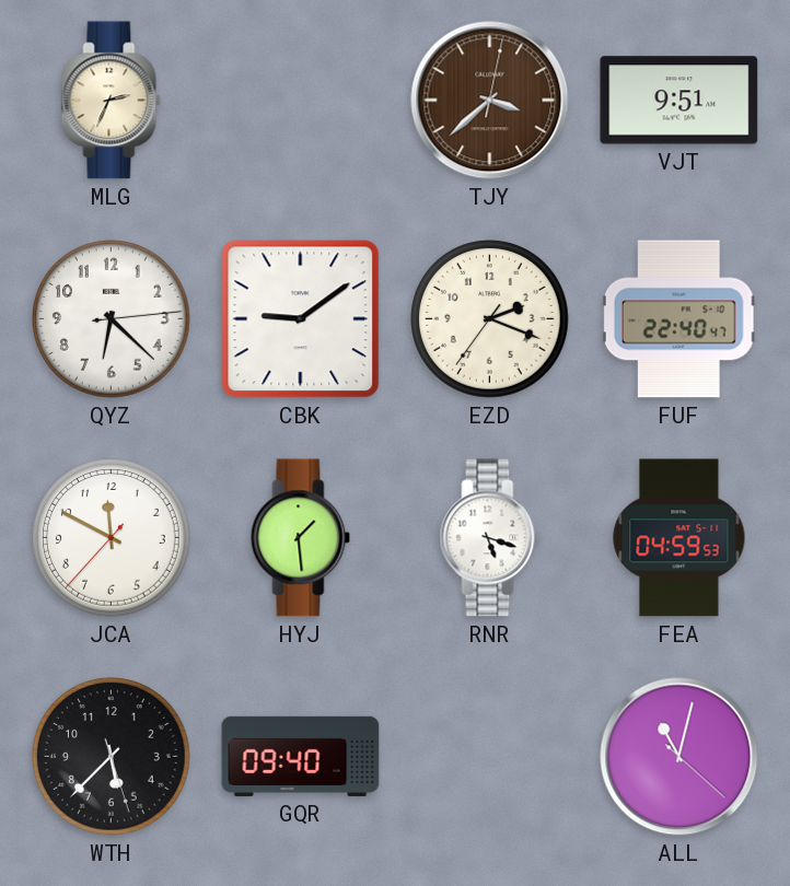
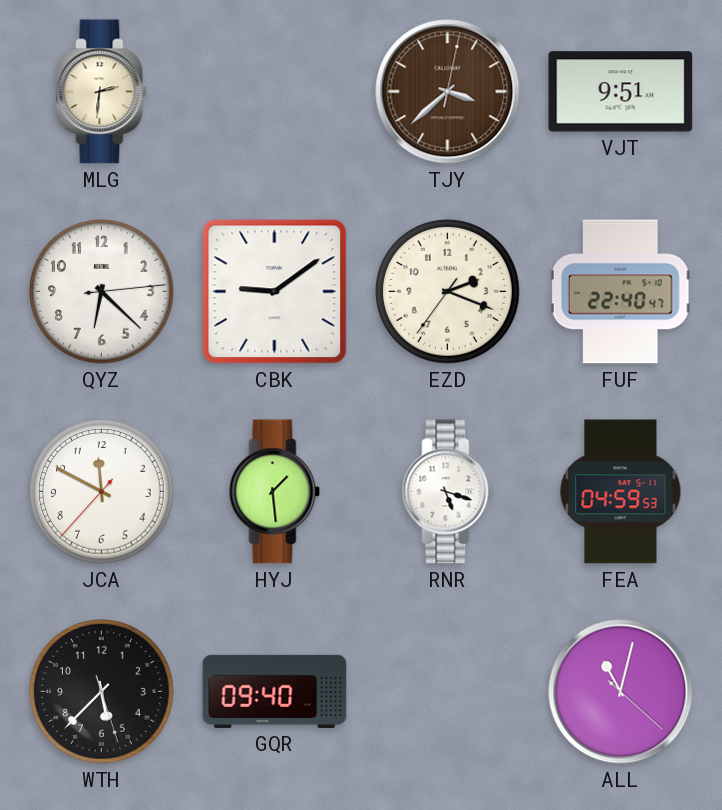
MLG: 2:34 -> 2:31
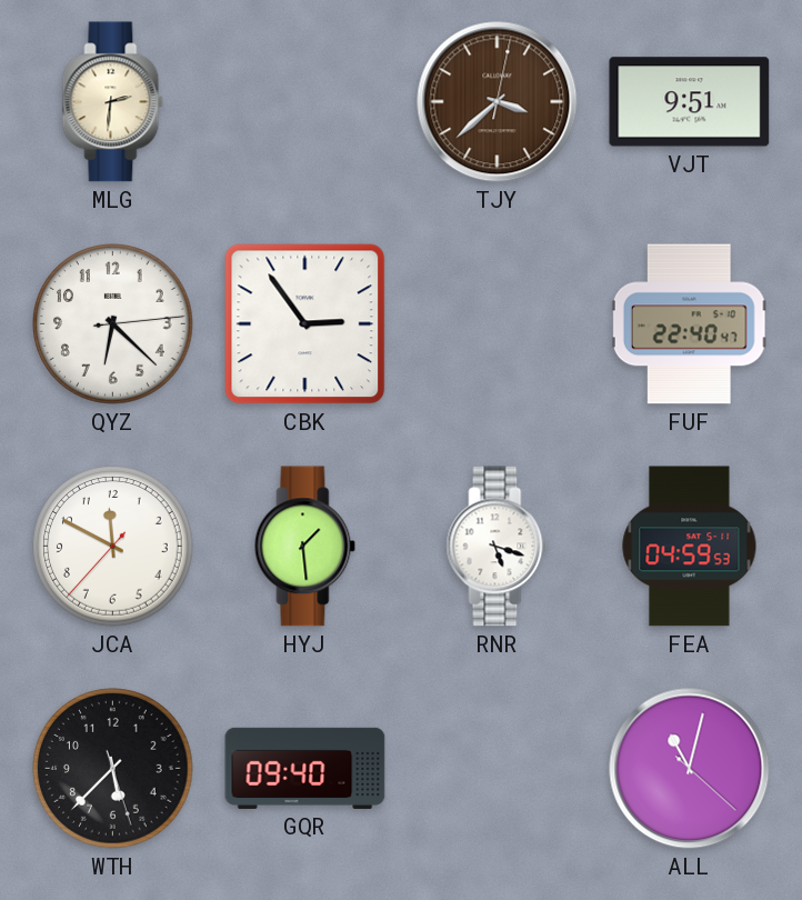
CBK: 9:09 -> 2:54
EZD: 2:18 -> none
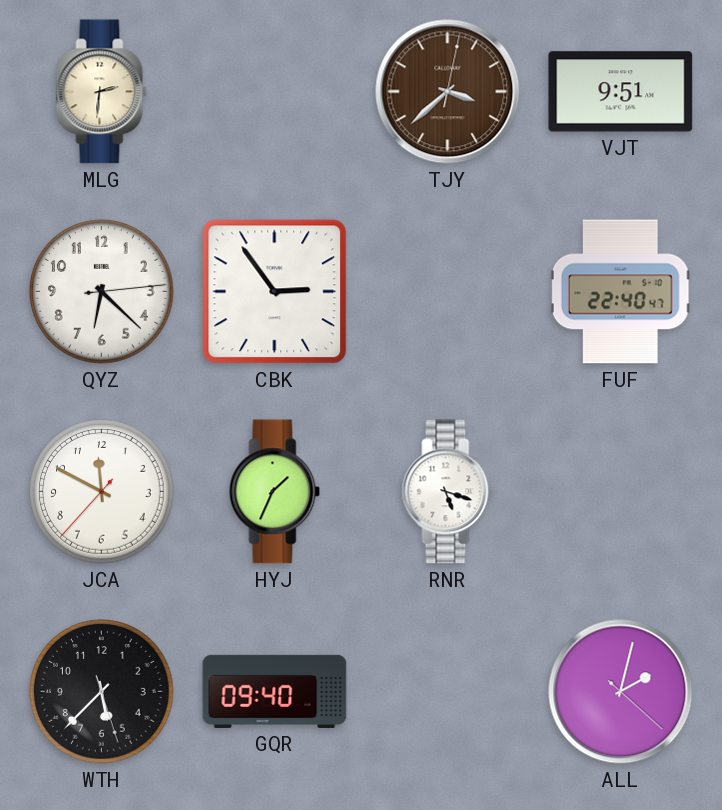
HYJ: 1:29 -> 1:34
FEA: 04:59 -> none
ALL: 11:02 -> 2:02
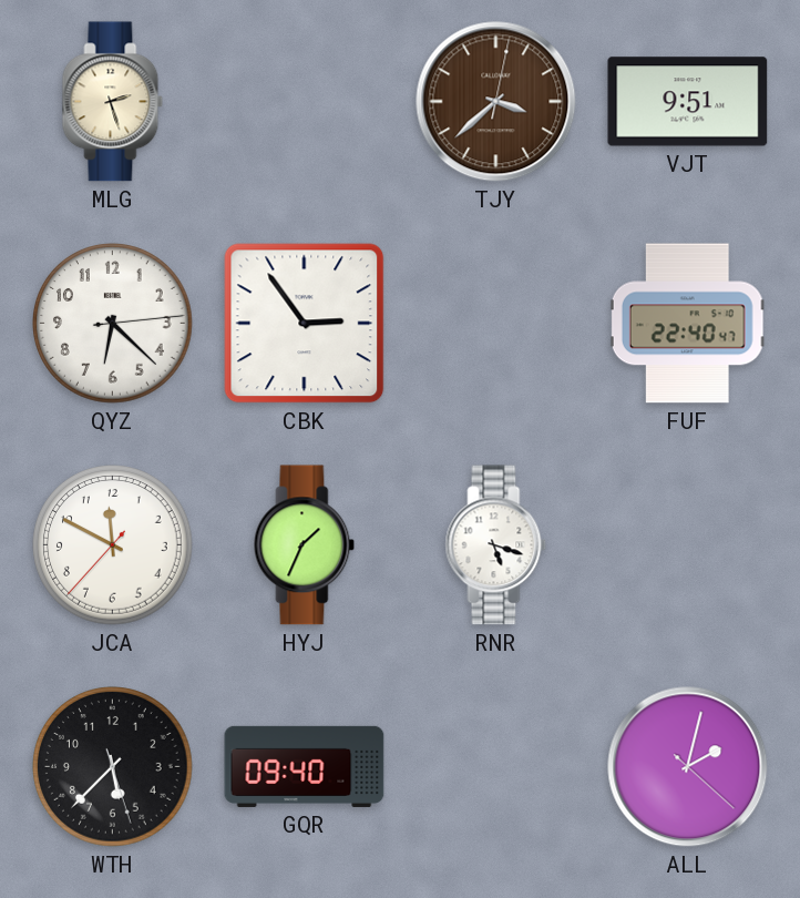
MLG: 2:31 -> 2:27
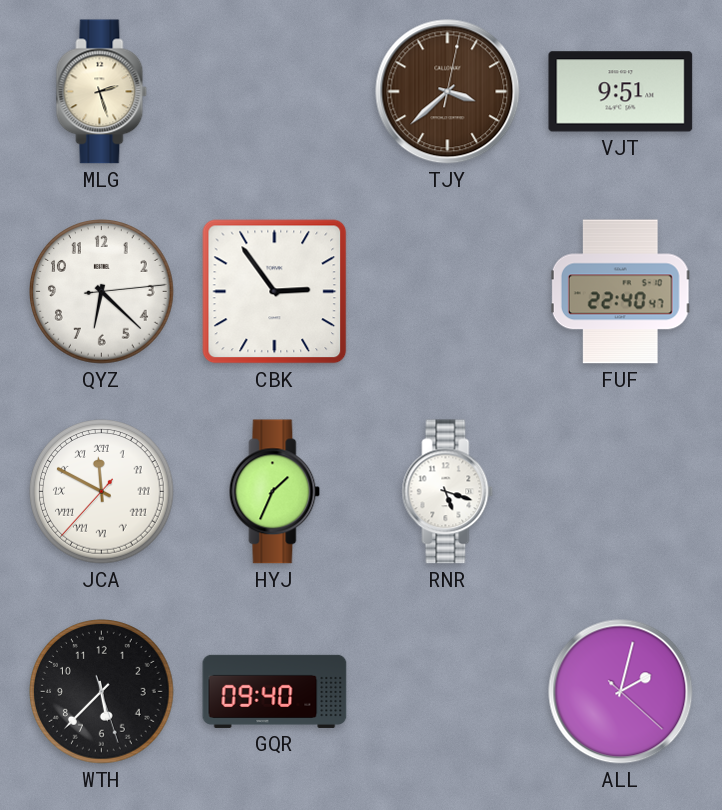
JCA numerals: Arabic -> Roman
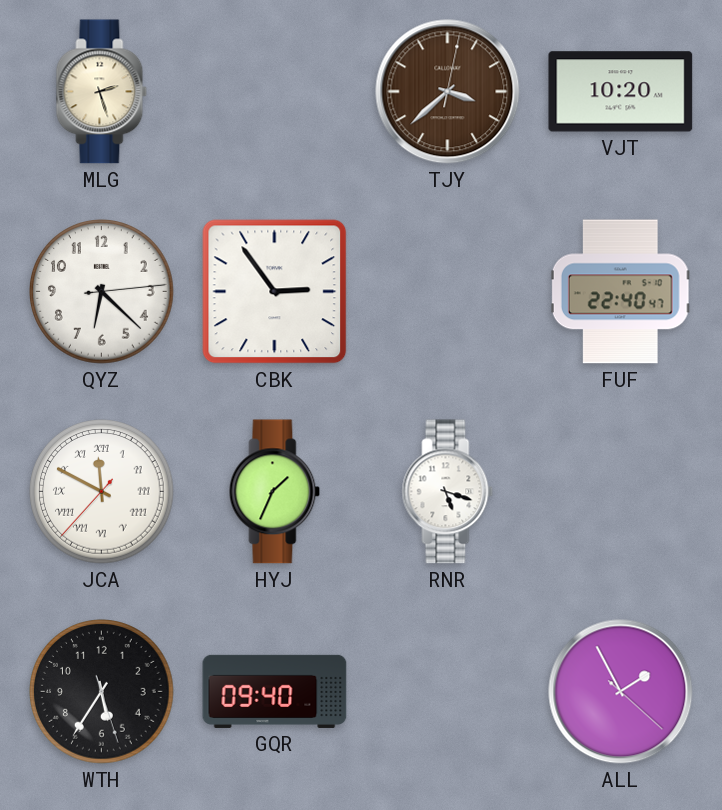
VJT: 9:51 -> 10:20
WTH: 5:37 -> 5:35
ALL: 2:02 -> 1:55
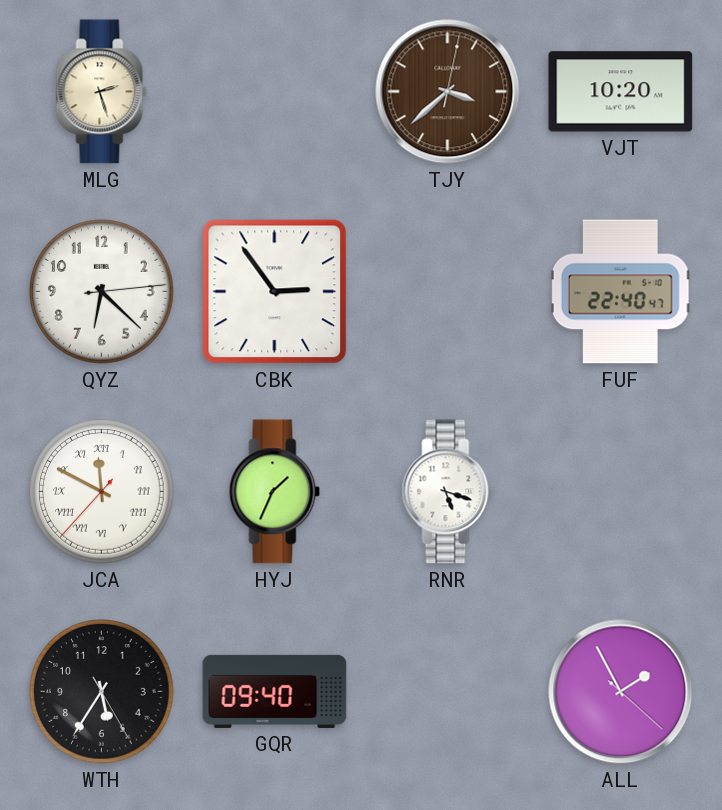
WTH: 5:35:27 -> 5:35:25
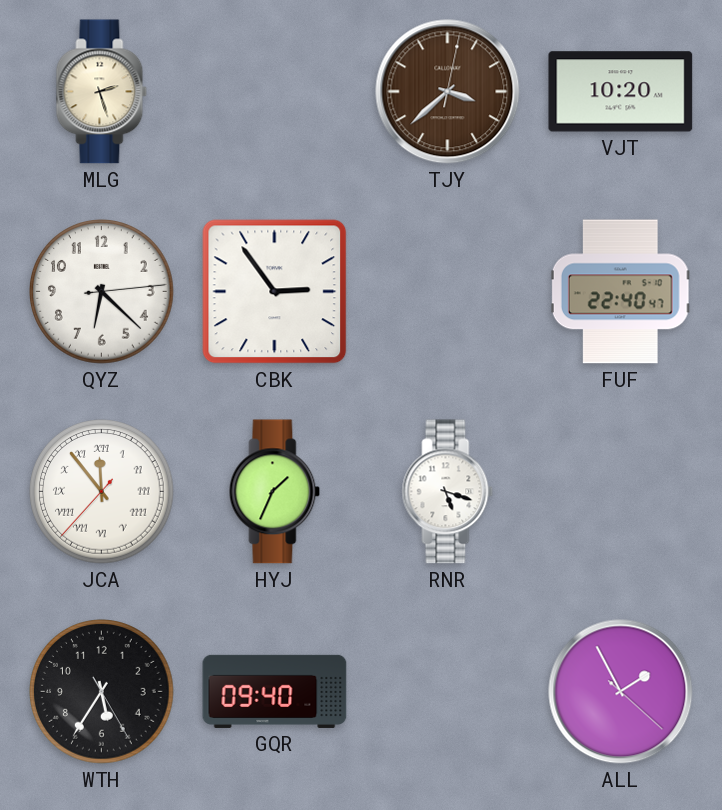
JCA: 11:49 -> 11:53
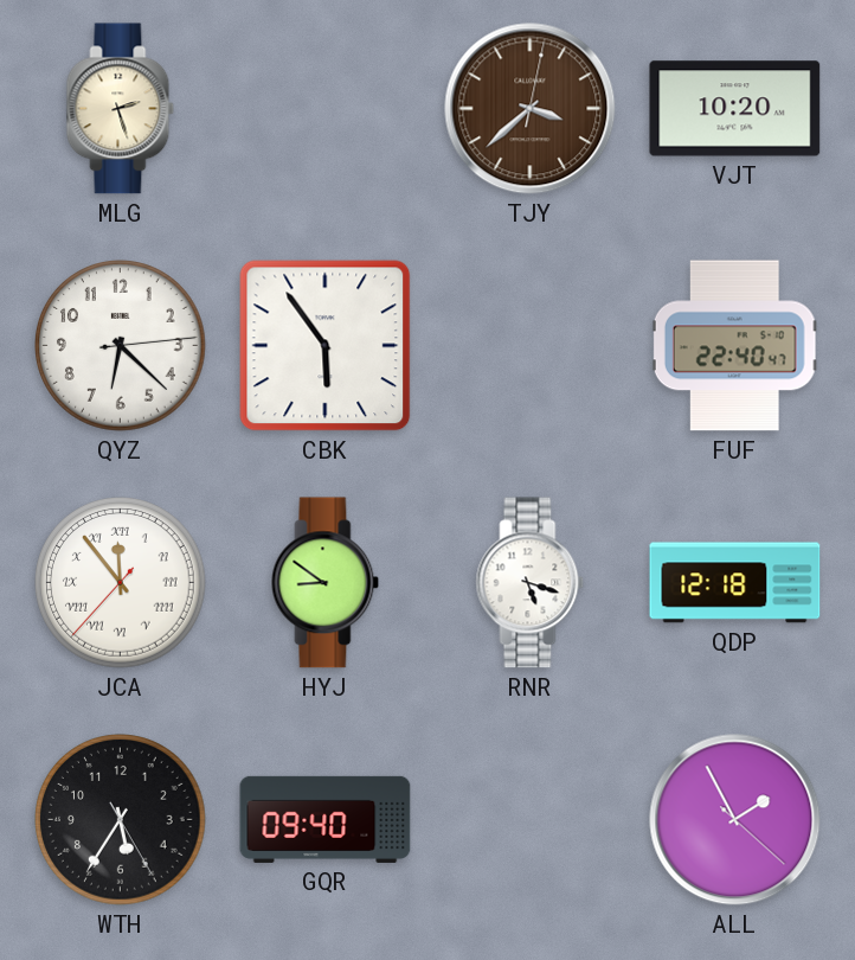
CBK: 2:54 -> 5:54
HYJ: 1:34 -> 8:51
QDP: none -> 12:18
